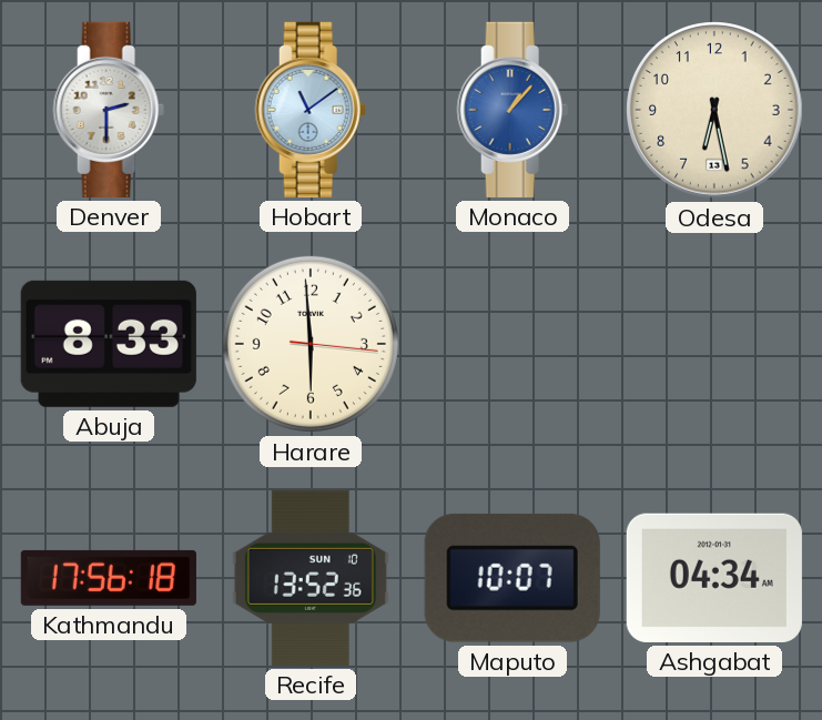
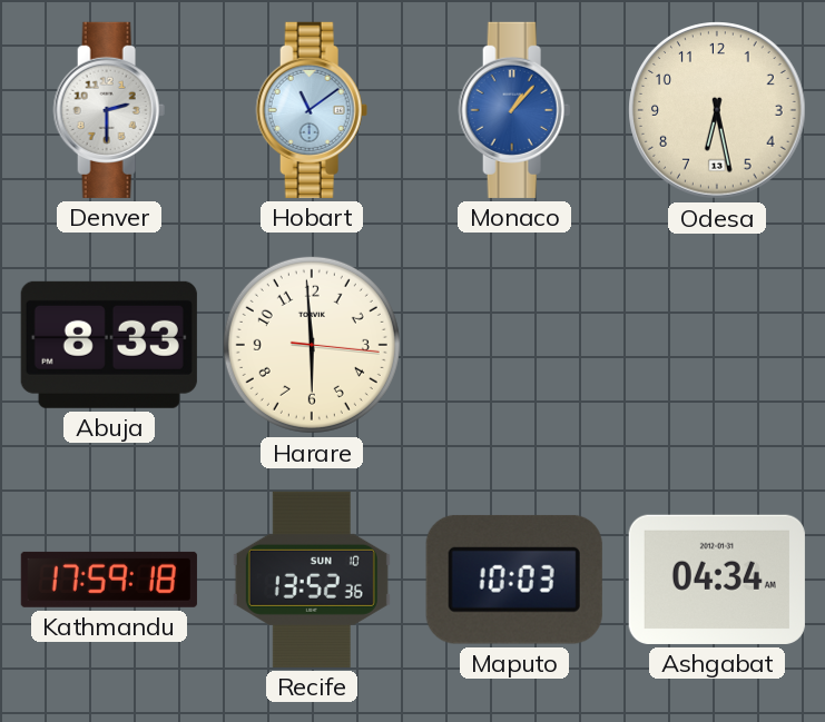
Kathmandu: 17:56 -> 17:59
Maputo: 10:07 -> 10:03
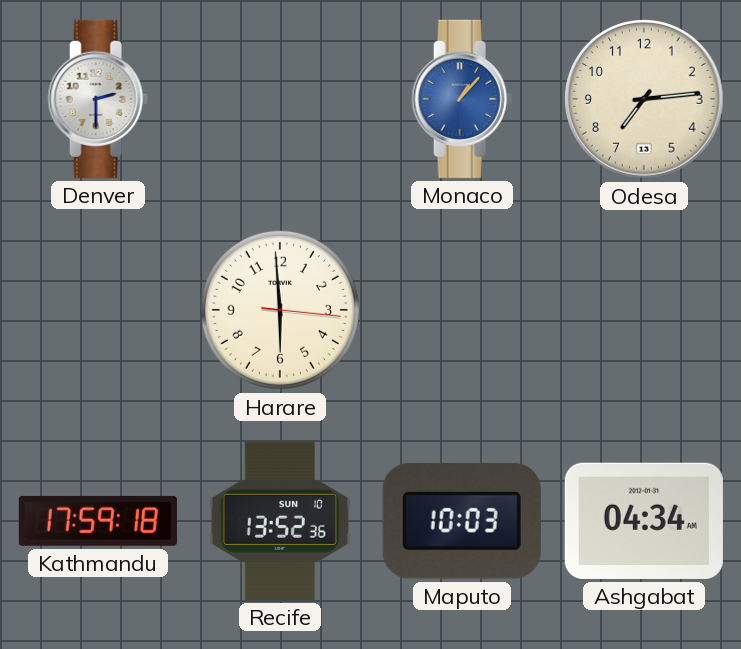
Hobart: 11:09 -> none
Odesa: 6:28 -> 7:14
Abuja: 8:33 -> none
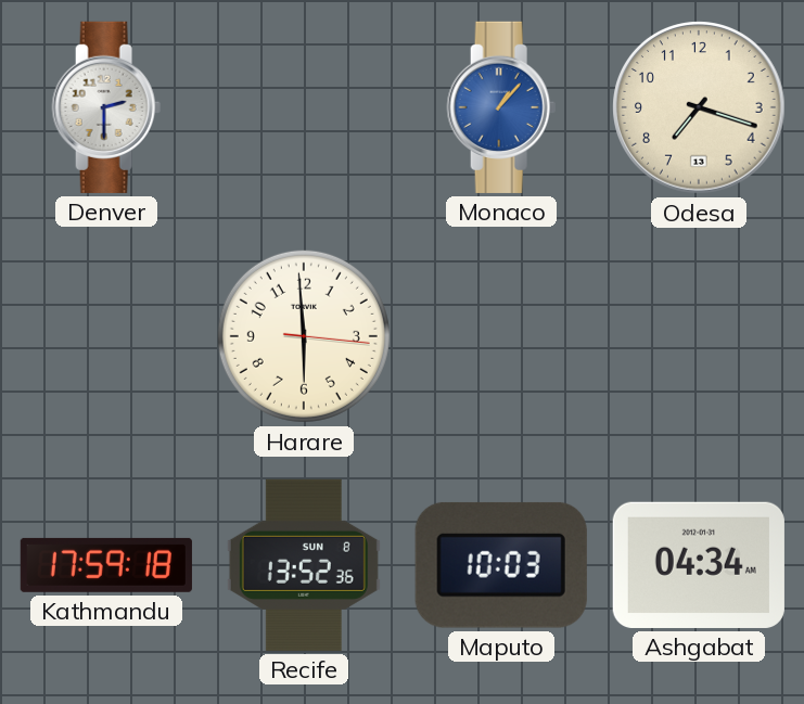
Odesa: 7:14 -> 7:18
Recife date: SUN 10 -> SUN 8
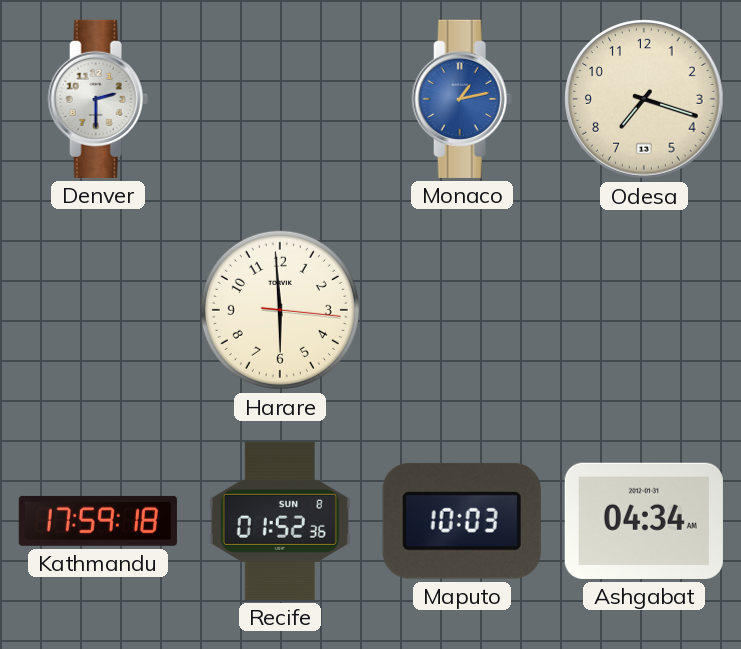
Monaco: 1:07 -> 1:13
Recife: 13:52 -> 01:52
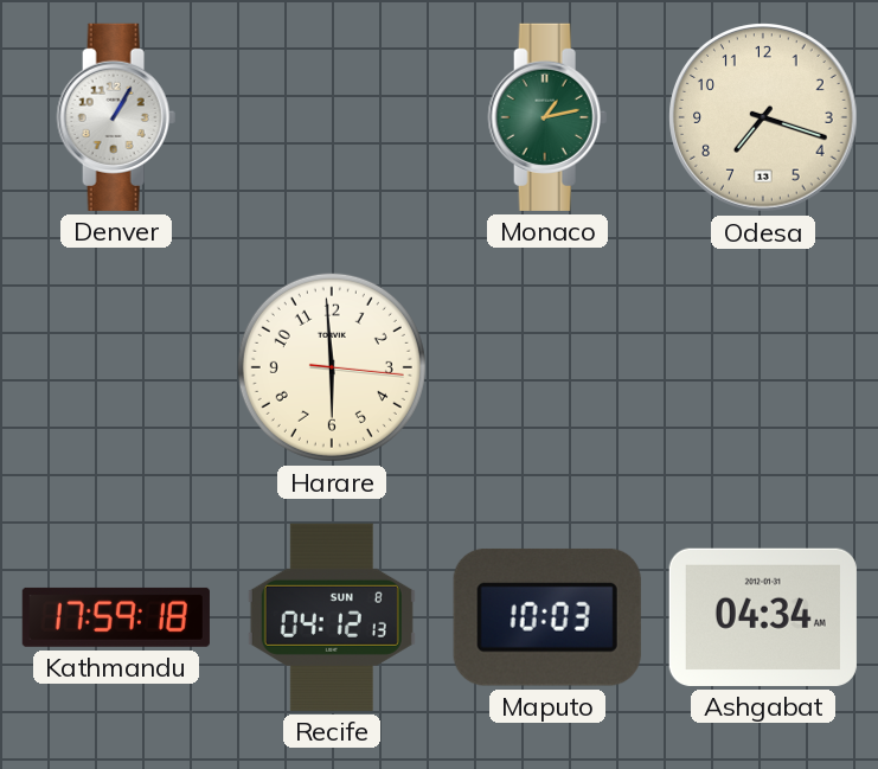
Denver: 2:30 -> 1:05
Monaco dial: blue -> green
Recife: 01:52 -> 04:12
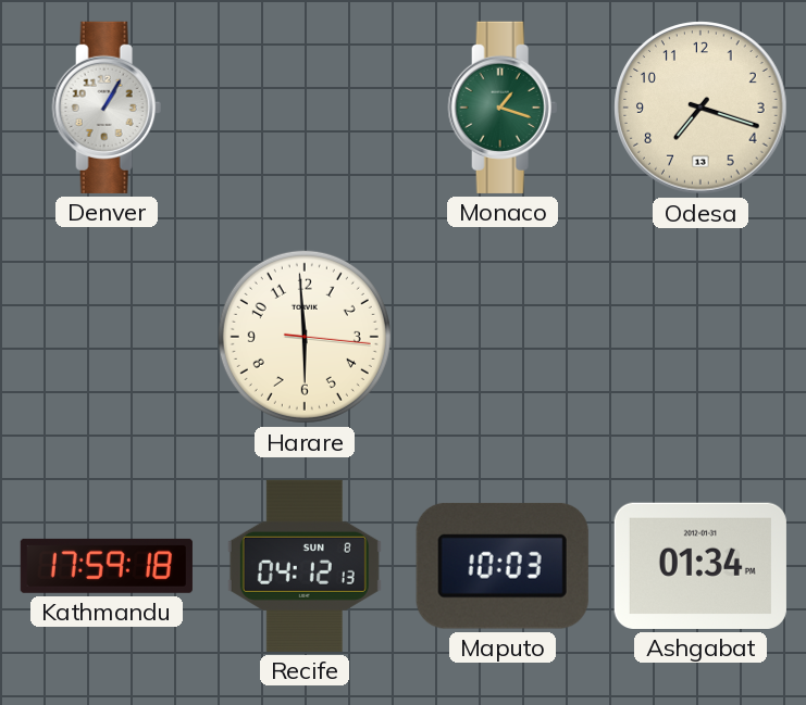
Monaco: 1:13 -> 1:18
Ashgabat: 04:34 -> 01:34
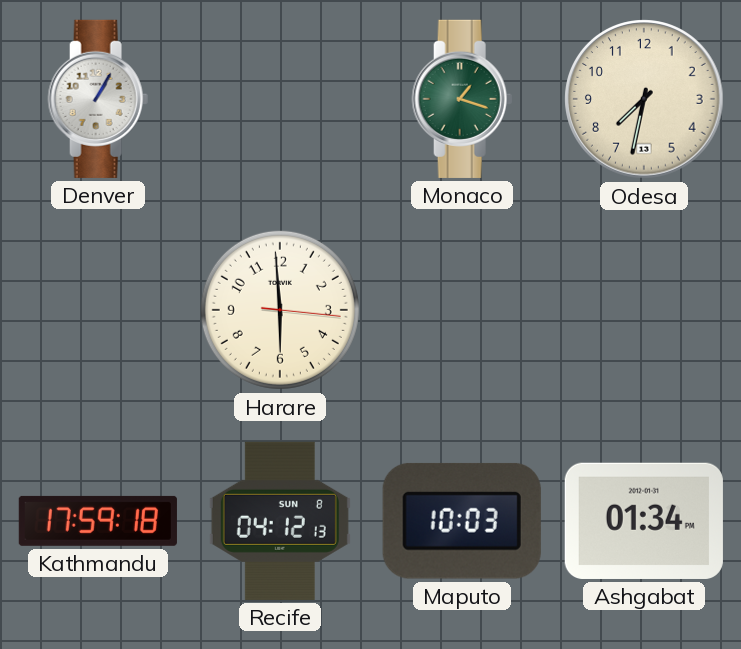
Odesa: 7:18 -> 7:32
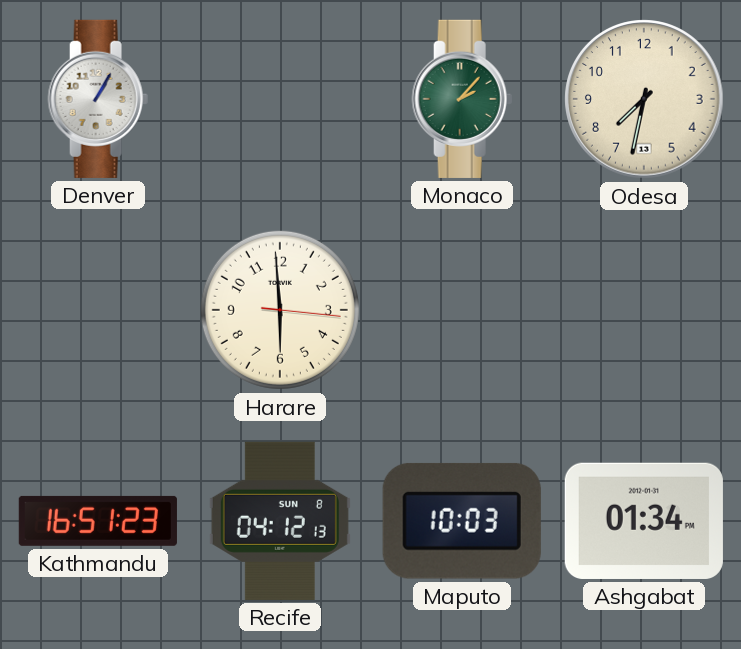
Monaco: 1:18 -> 2:07
Kathmandu: 17:59 -> 16:51
